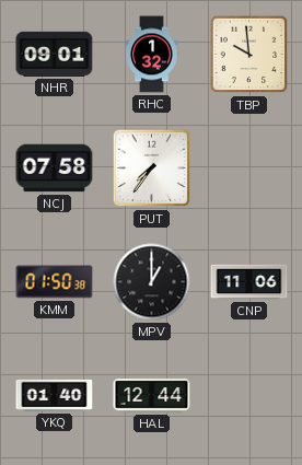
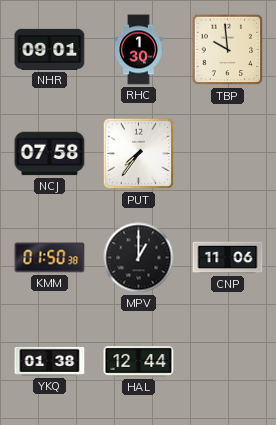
RHC: 1:32 -> 1:30
YKQ: 01:40 -> 01:38
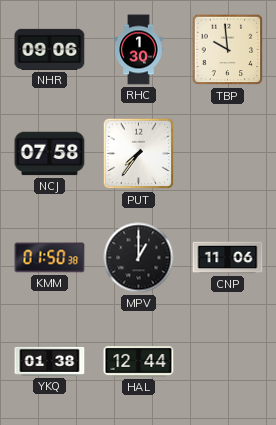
NHR: 09:01 -> 09:06
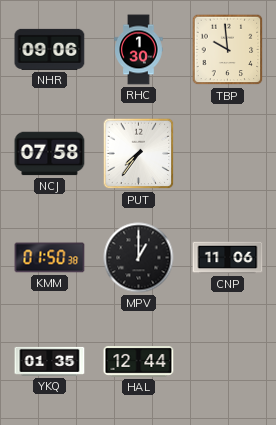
YKQ: 01:38 -> 01:35
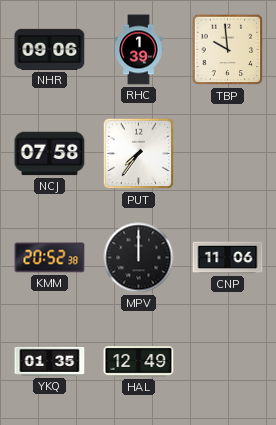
RHC: 1:30 -> 1:39
KMM: 01:50 -> 20:52
MPV: 1:00 -> 12:00
HAL: 12:44 -> 12:49
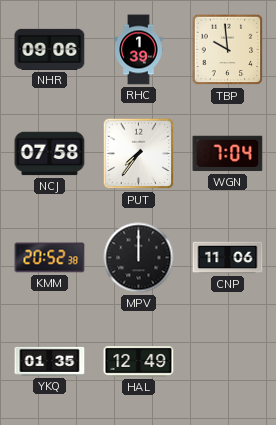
WGN: none -> 7:04
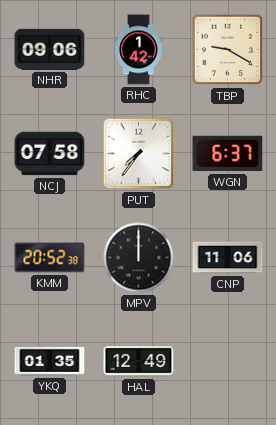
RHC: 1:39 -> 1:42
TBP: 9:59 -> 9:20
WGN: 7:04 -> 6:37
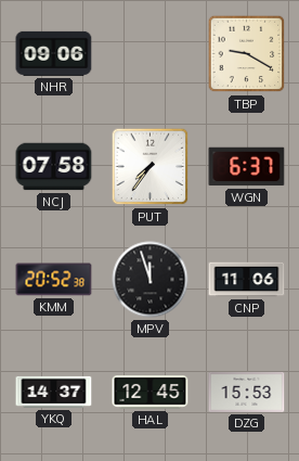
RHC: 1:42 -> none
MPV: 12:00 -> 11:57
YKQ: 01:35 -> 14:37
HAL: 12:49 -> 12:45
DZG: none -> 15:53
